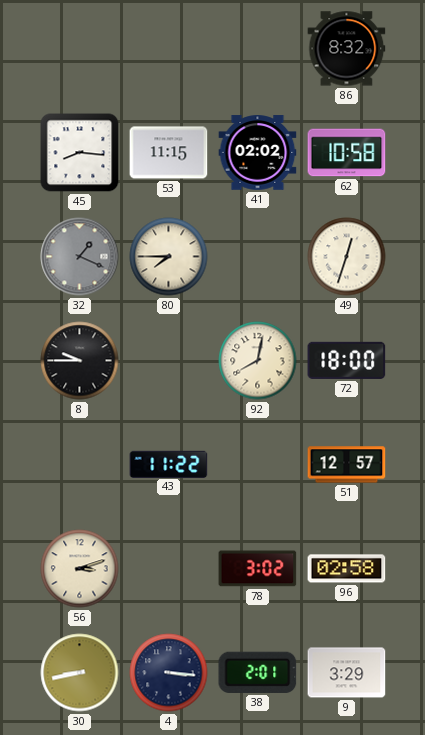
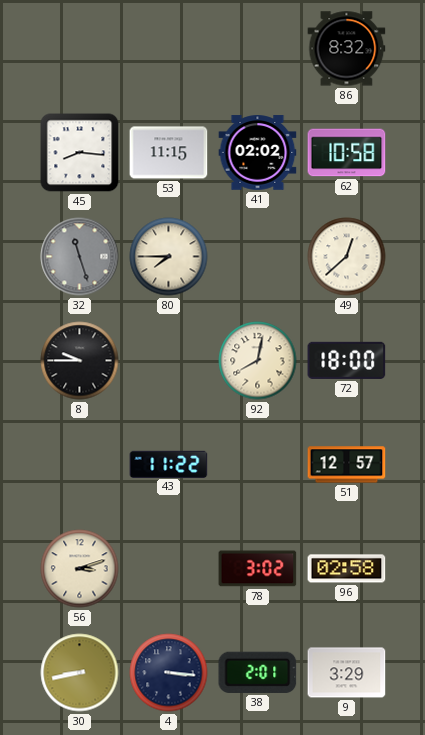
32: 1:19 -> 11:27
49: 12:33 -> 12:38
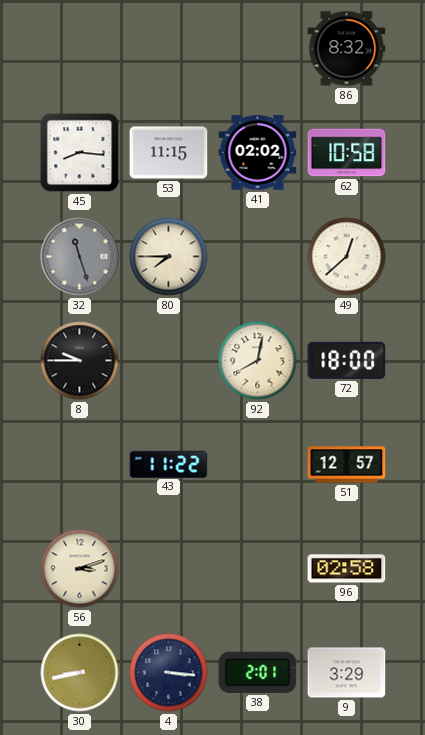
78: 3:02 -> none
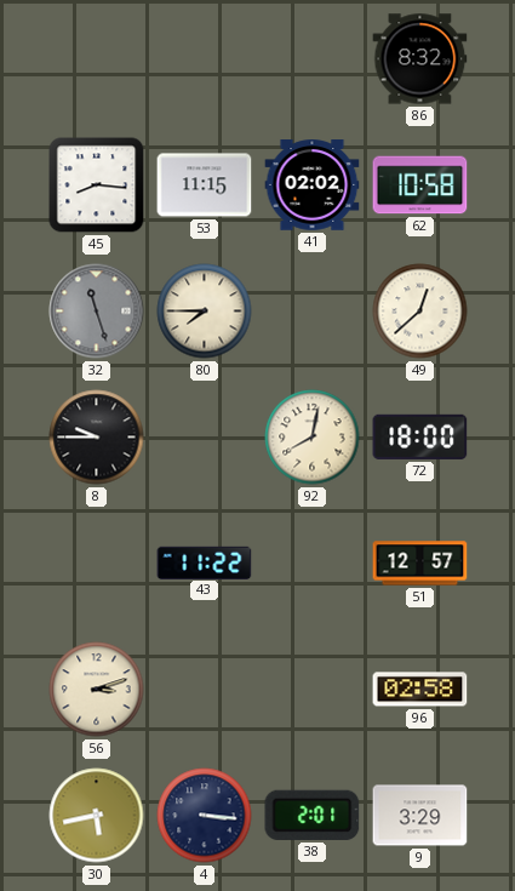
30: 8:43 -> 5:43
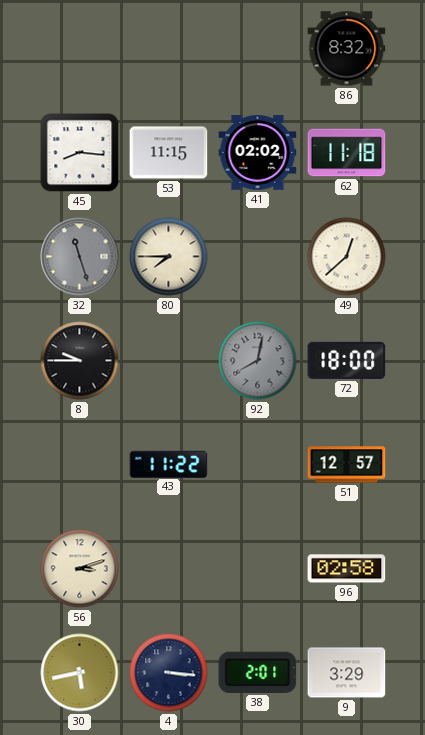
62: 10:58 -> 11:18
92 dial: cream -> grey
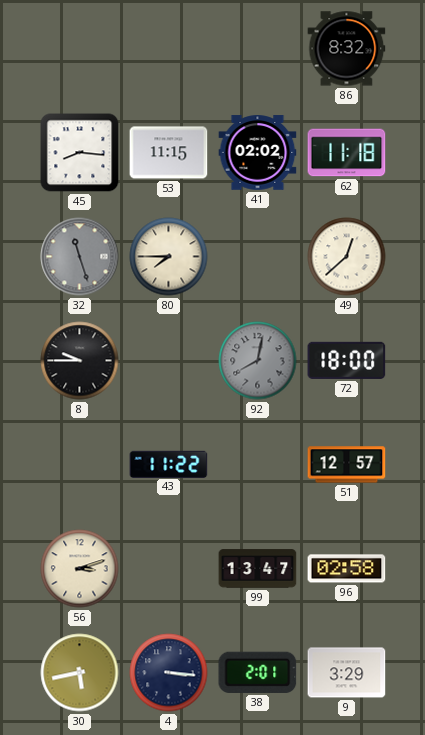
99: none -> 13:47
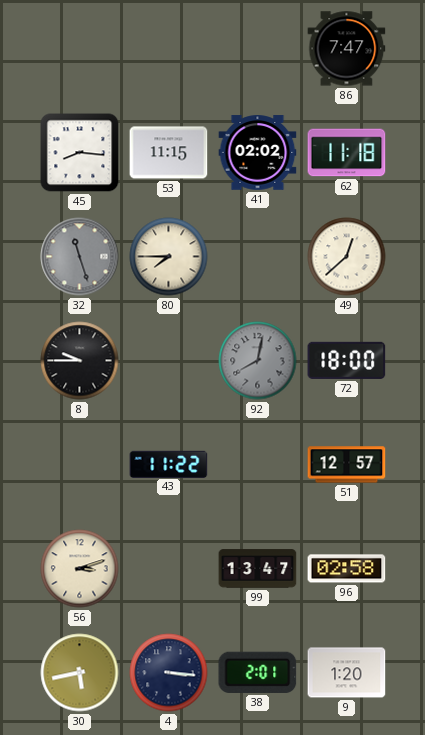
86: 8:32 -> 7:47
9: 3:29 -> 1:20
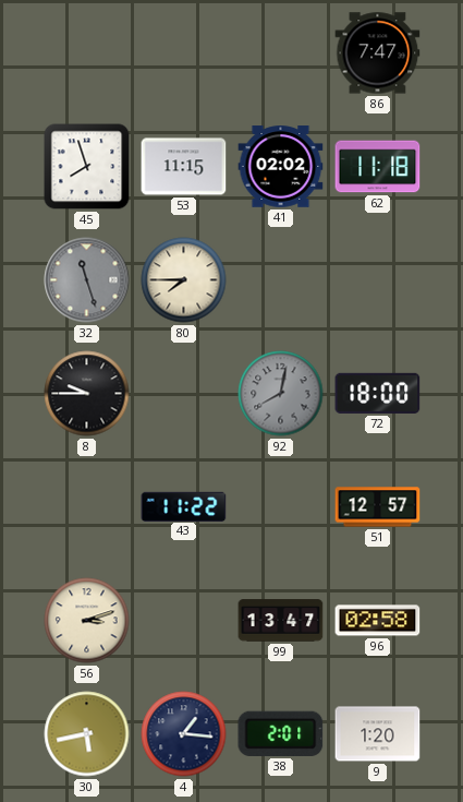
45: 8:16 -> 7:57
49: 12:38 -> none
4: 3:16 -> 1:16
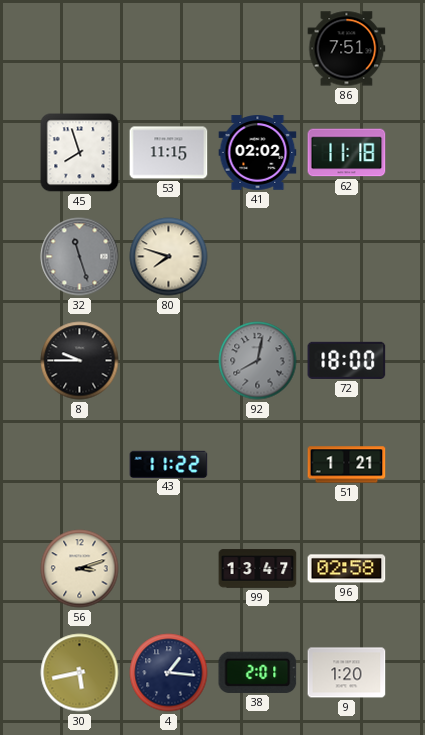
86: 7:47 -> 7:51
80: 7:45 -> 7:48
51: 12:57 -> 1:21
